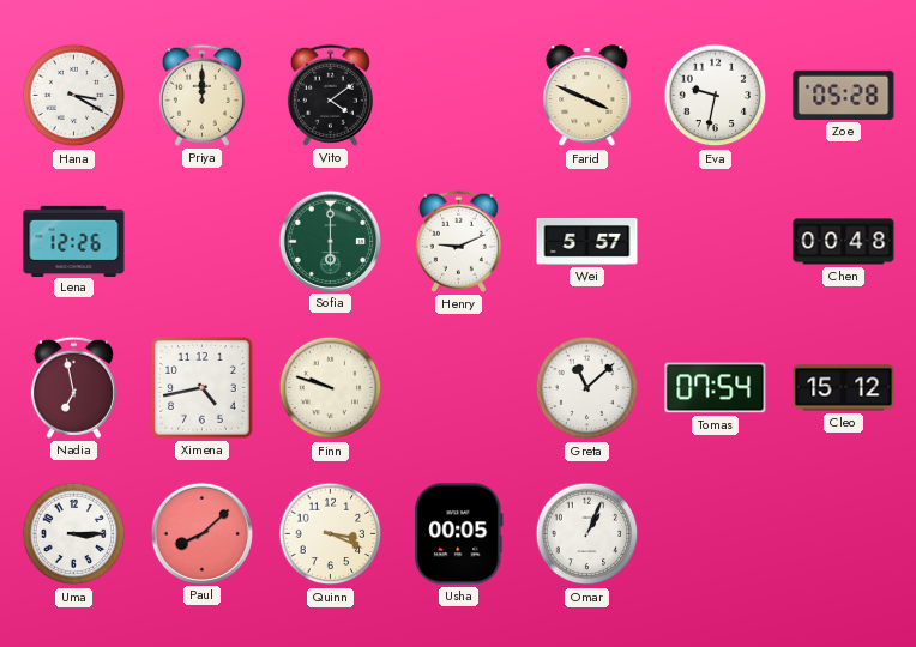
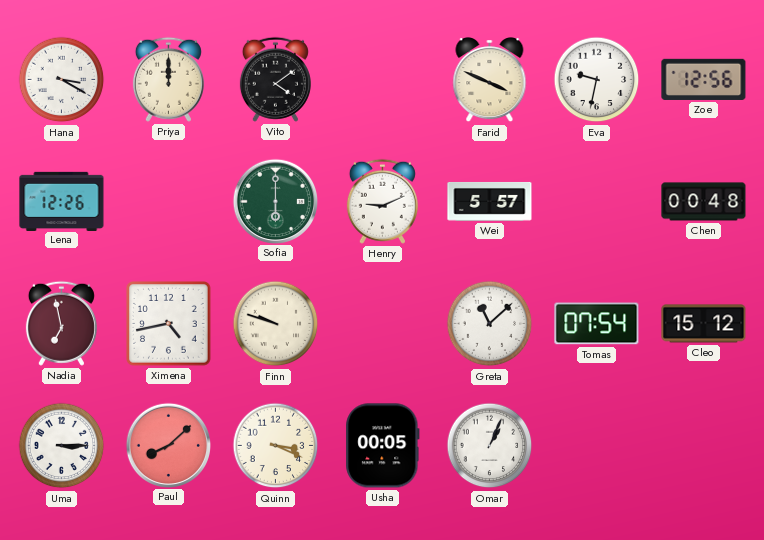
Zoe: 05:28 -> 12:56
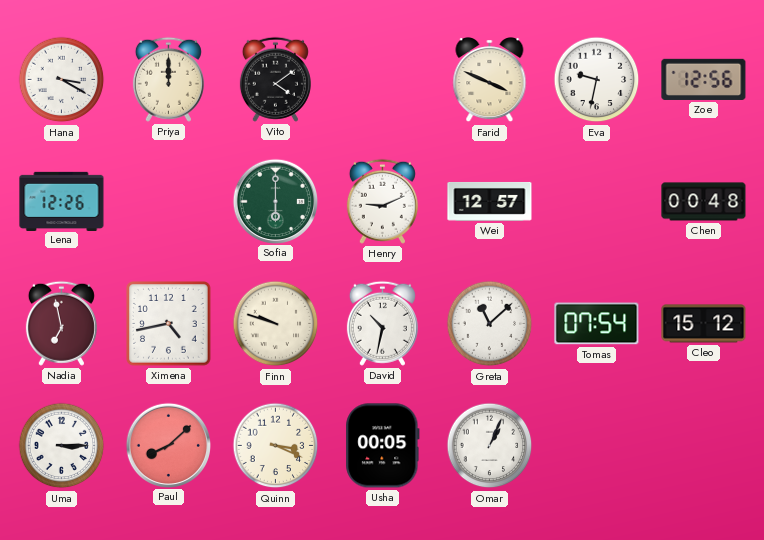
Wei: 5:57 -> 12:57
David: none -> 10:32
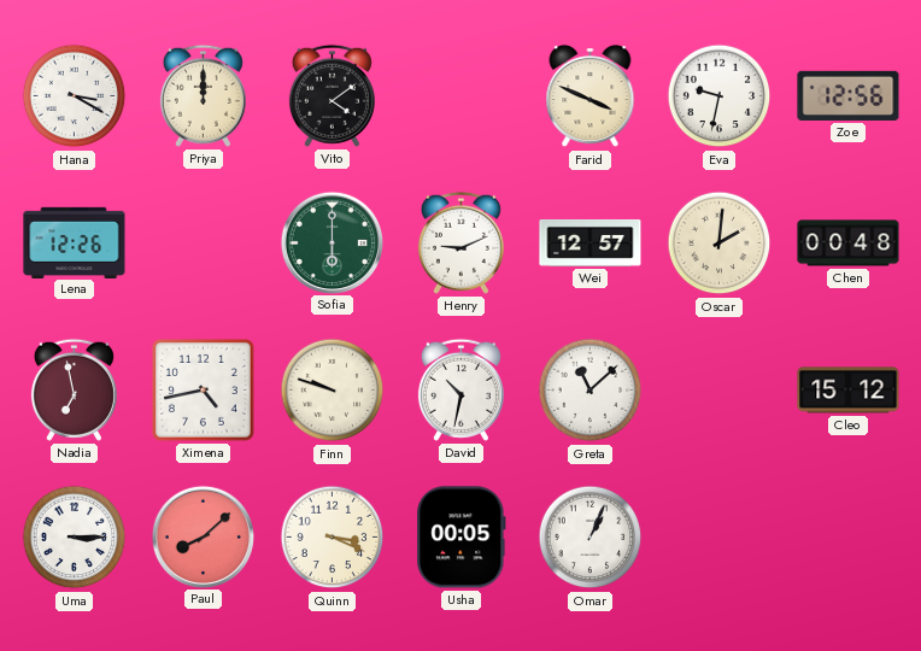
Oscar: none -> 2:01
Tomas: 07:54 -> none
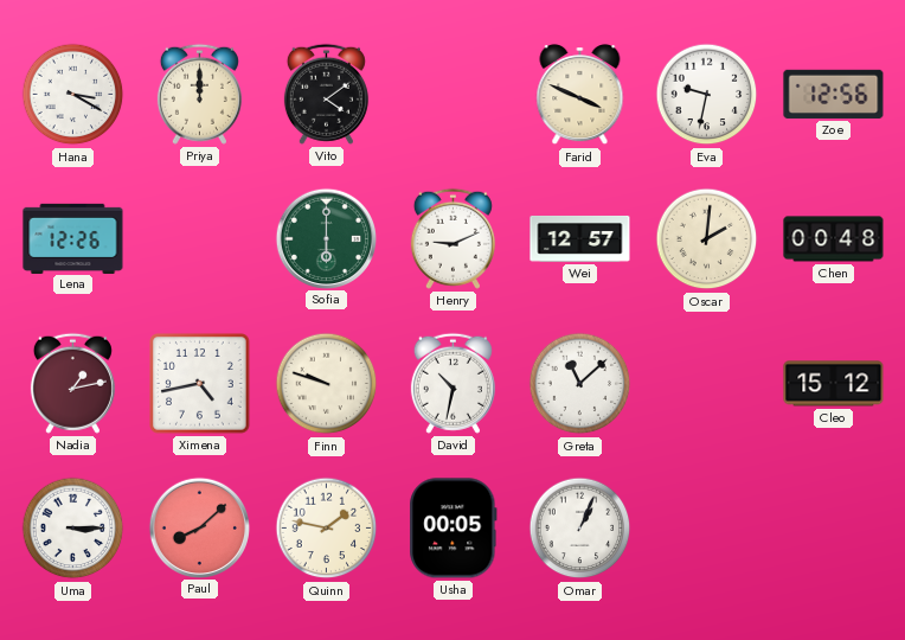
Nadia: 6:58 -> 1:13
Quinn: 3:19 -> 1:47
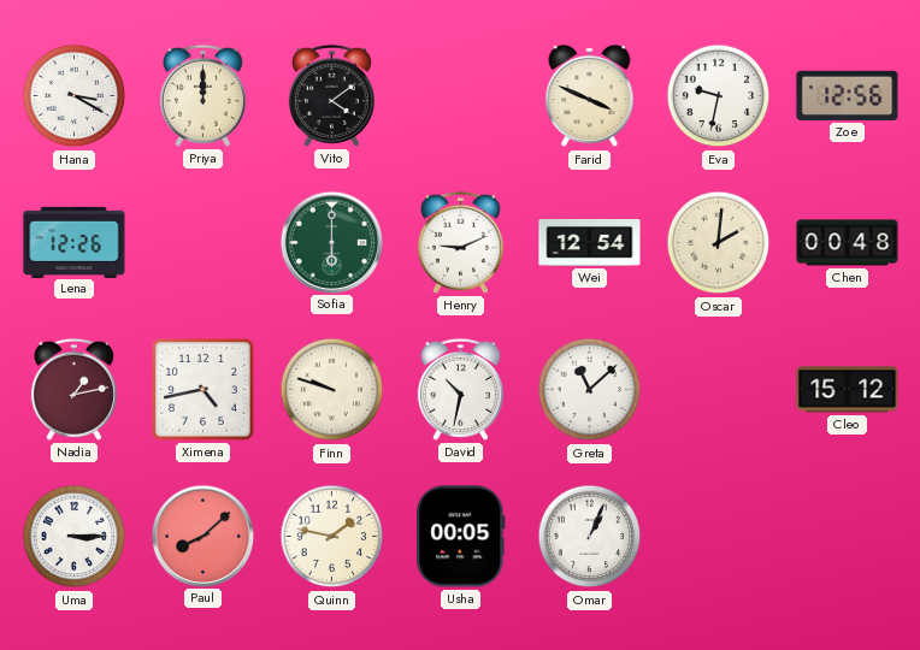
Wei: 12:57 -> 12:54
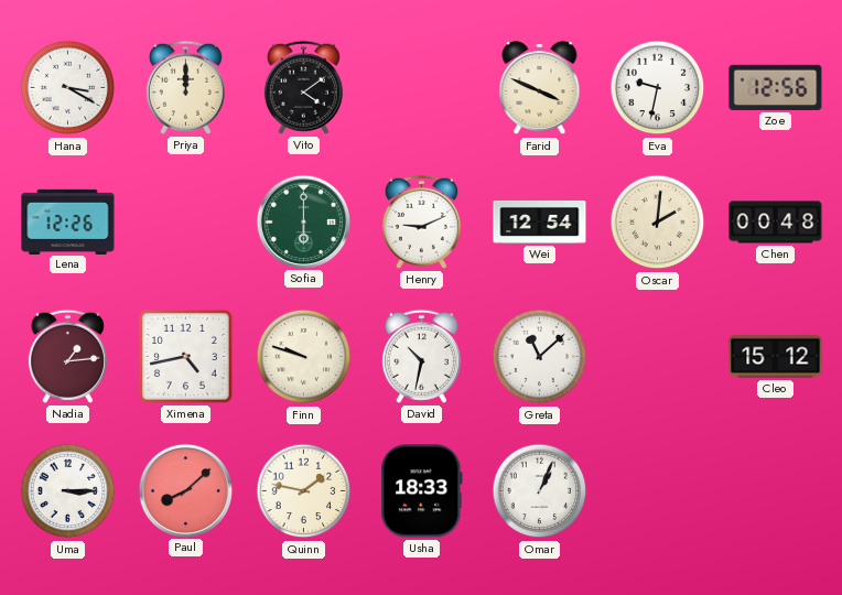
Nadia: 1:13 -> 1:14
Usha: 00:05 -> 18:33
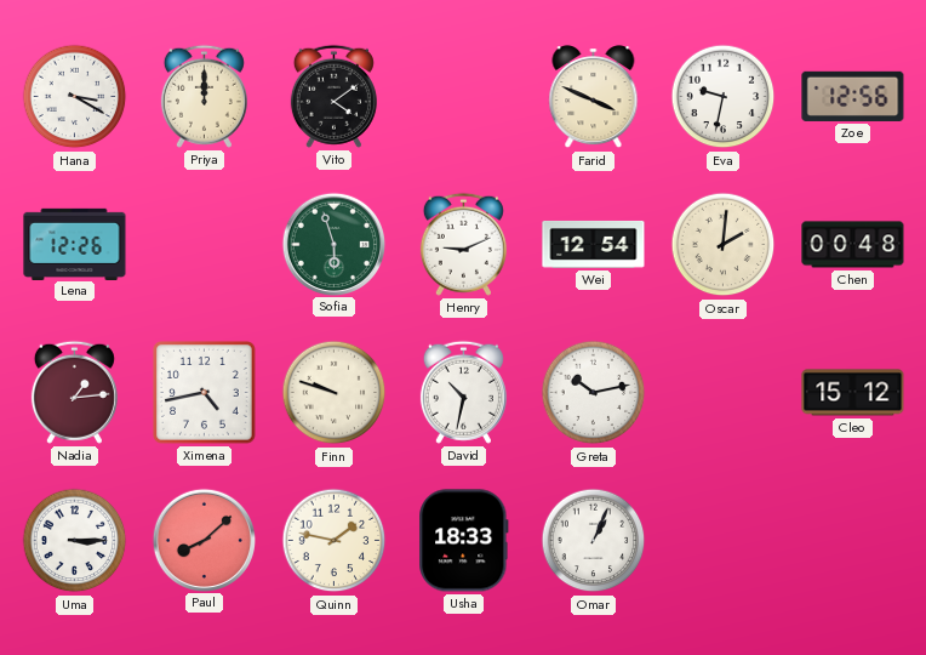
Sofia: 6:00 -> 5:57
Greta: 11:08 -> 10:13
